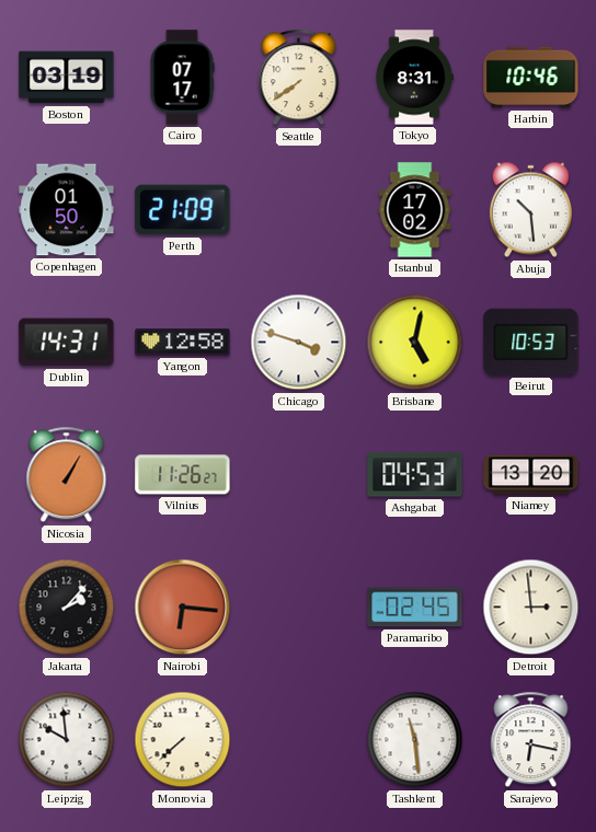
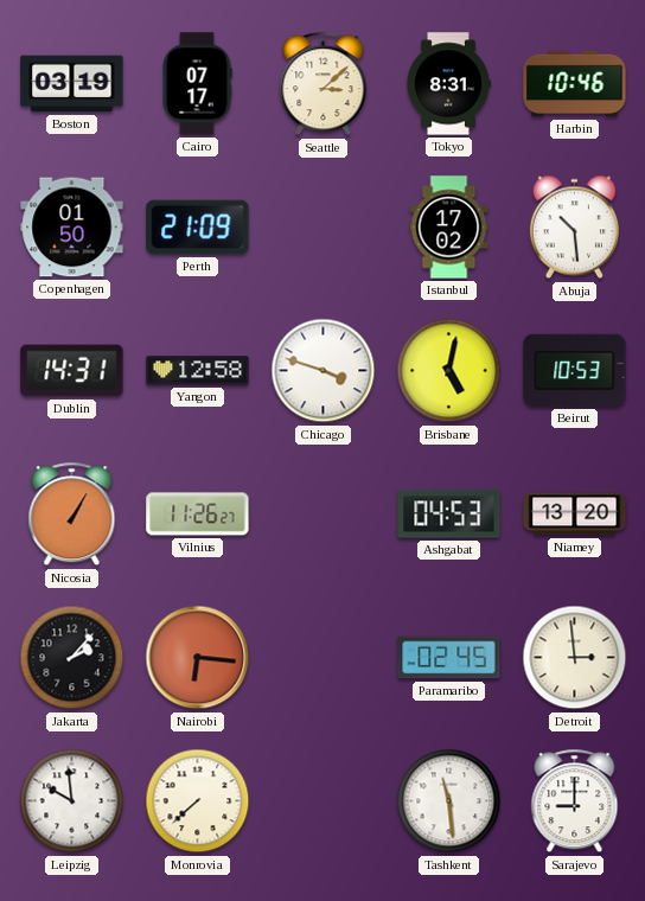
Seattle: 7:39 -> 3:08
Sarajevo: 6:17 -> 9:00
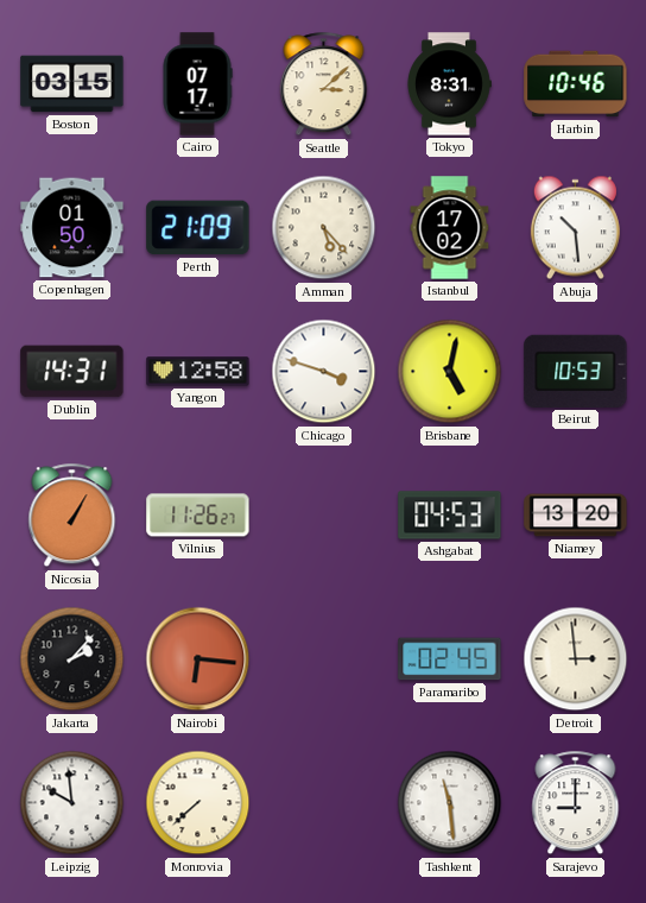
Boston: 03:19 -> 03:15
Amman: none -> 5:23
